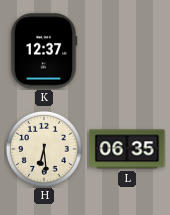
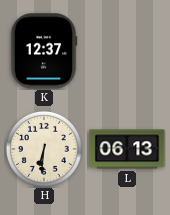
H: 6:29 -> 6:31
L: 06:35 -> 06:13
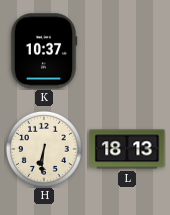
K: 12:37 -> 10:37
L: 06:13 -> 18:13
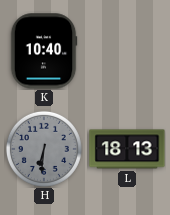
K: 10:37 -> 10:40
H dial: cream -> grey
